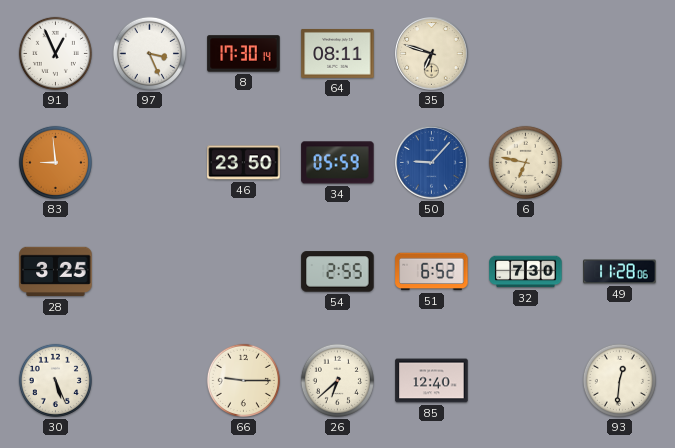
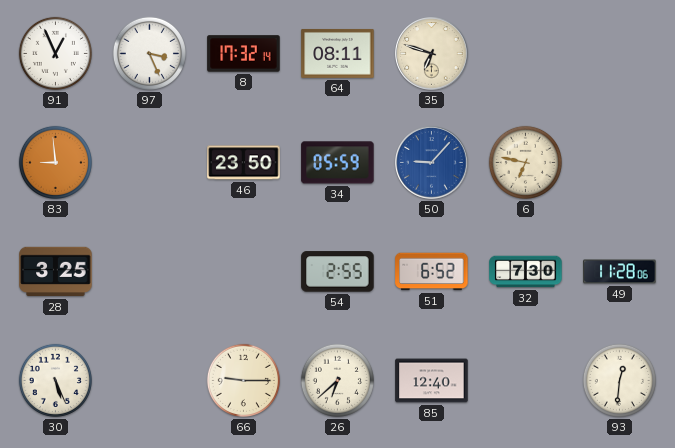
8: 17:30 -> 17:32
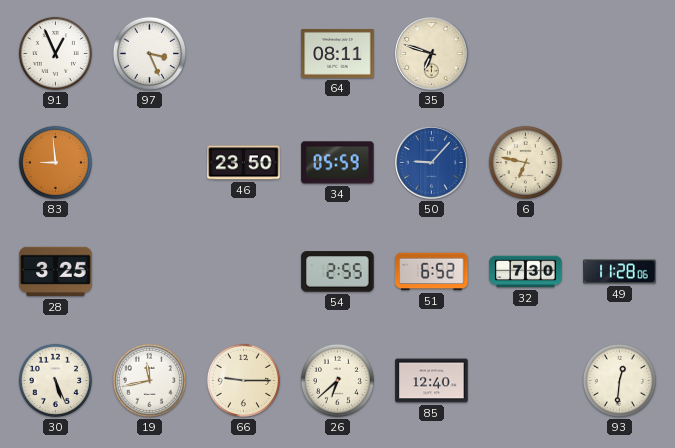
8: 17:32 -> none
19: none -> 11:43
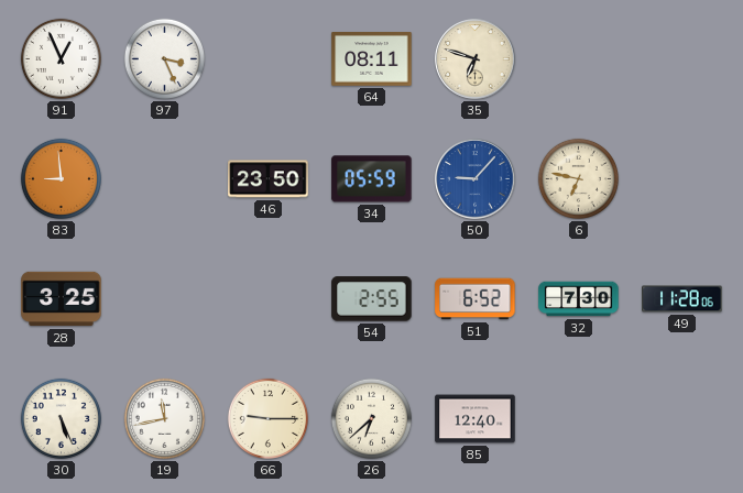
93: 12:31 -> none
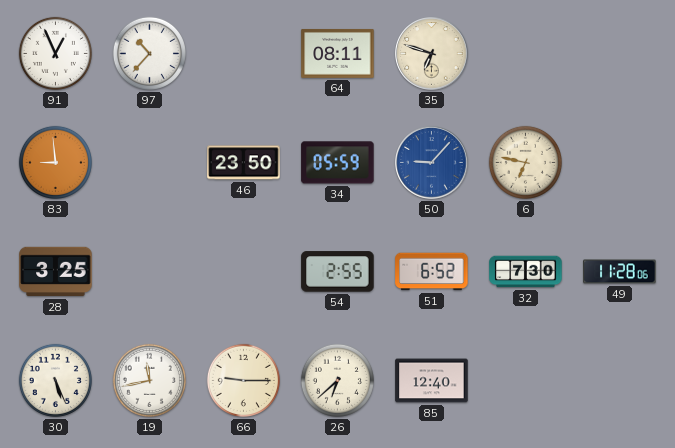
97: 3:26 -> 10:37
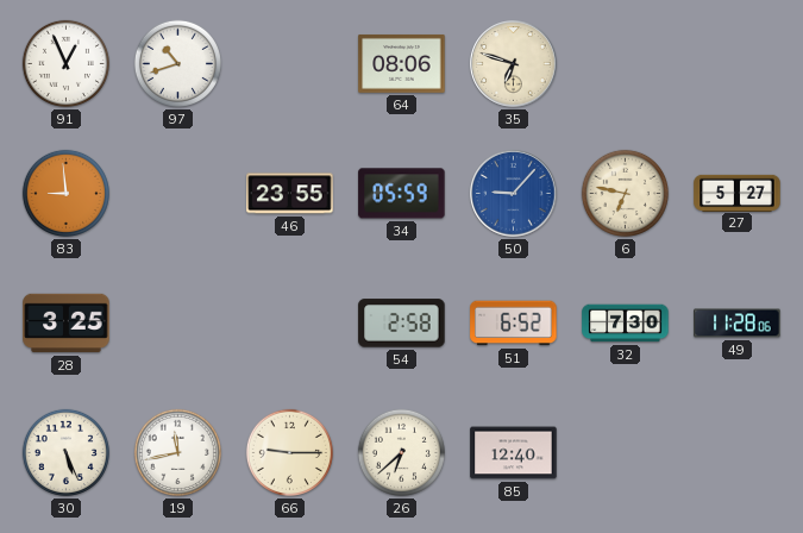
97: 10:37 -> 10:42
64: 08:11 -> 08:06
46: 23:50 -> 23:55
27: none -> 5:27
54: 2:55 -> 2:58
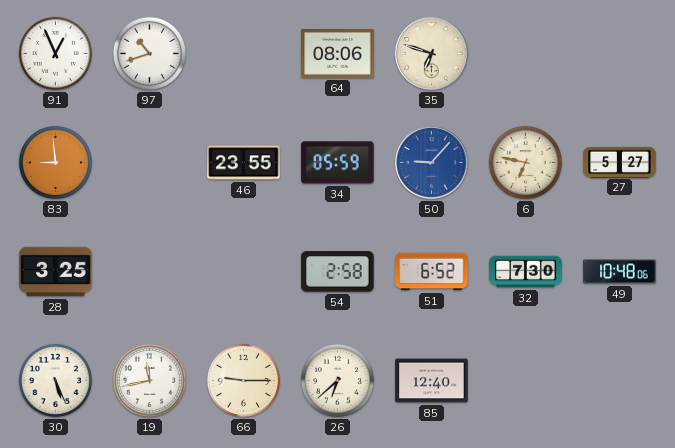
49: 11:28 -> 10:48
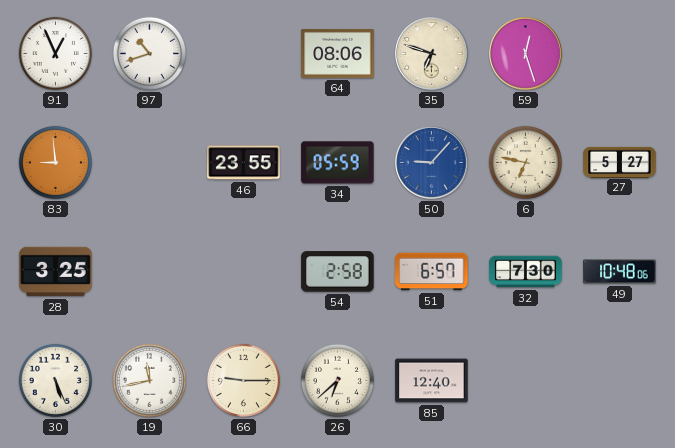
59: none -> 12:27
51: 6:52 -> 6:57
